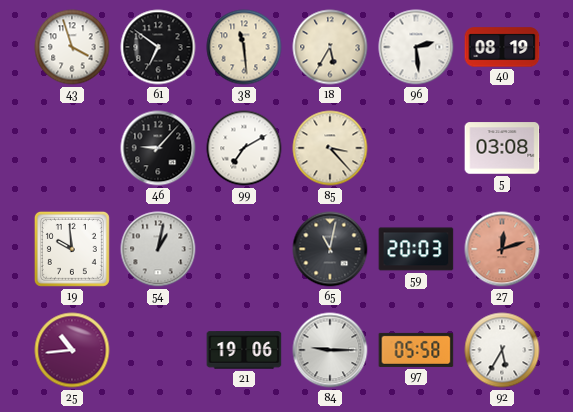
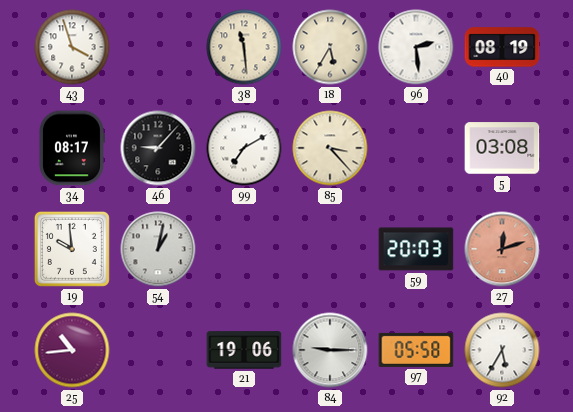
61: 6:51 -> none
34: none -> 08:17
65: 11:02 -> none
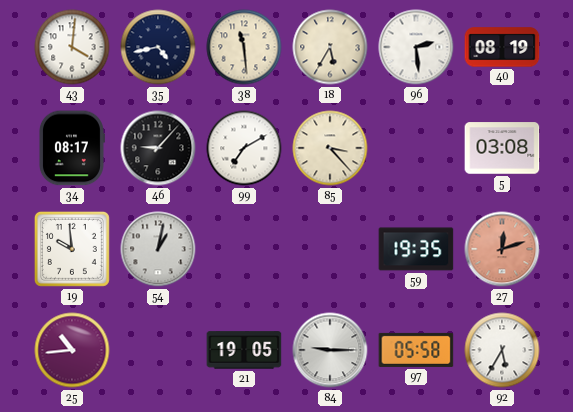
43: 3:57 -> 4:01
35: none -> 4:43
59: 20:03 -> 19:35
21: 19:06 -> 19:05
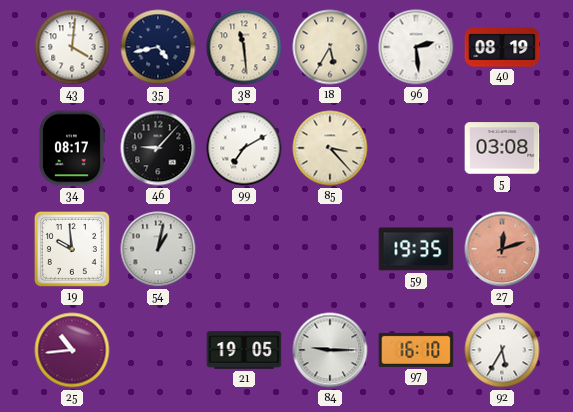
97: 05:58 -> 16:10
